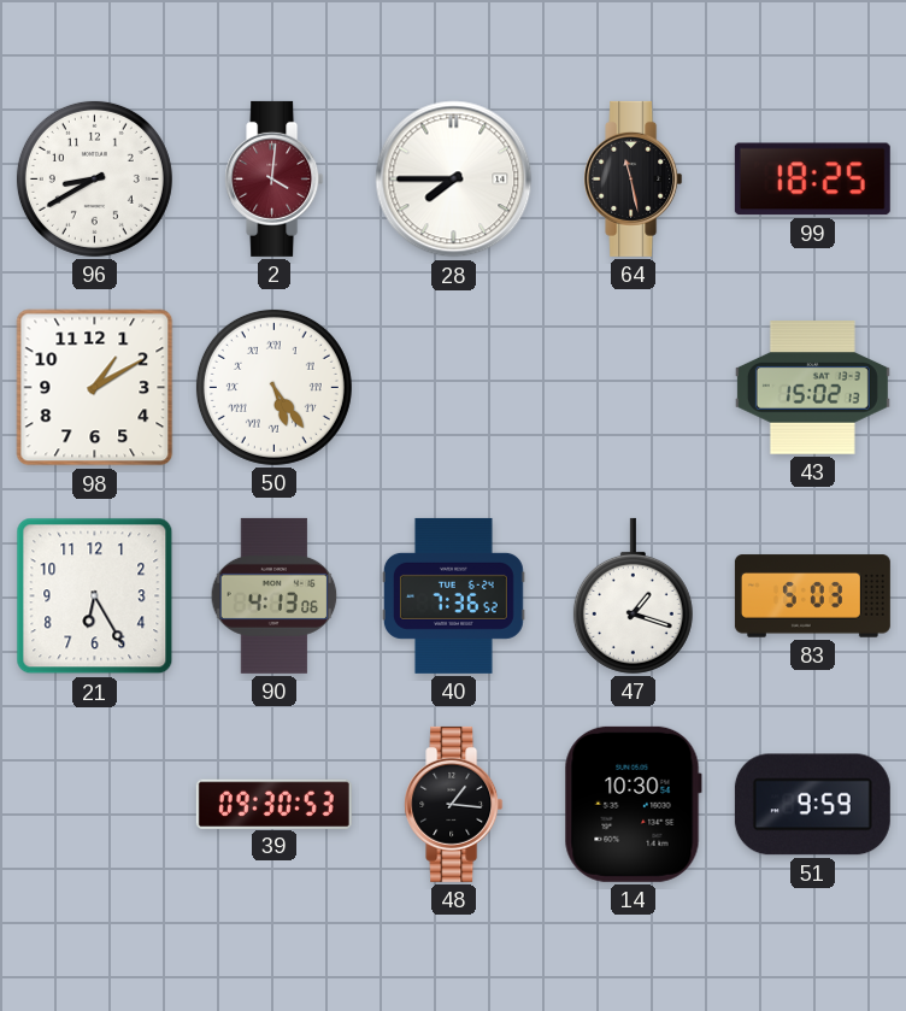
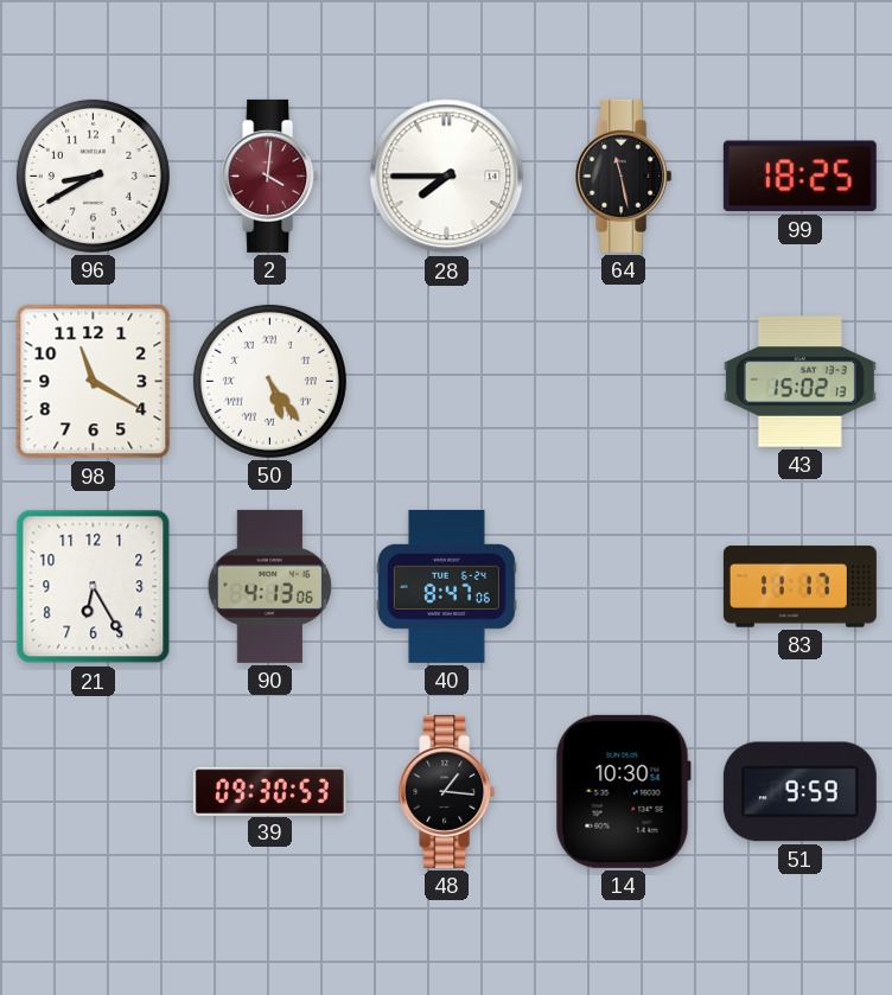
98: 1:10 -> 11:20
40: 7:36 -> 8:47
47: 1:18 -> none
83: 5:03 -> 11:17
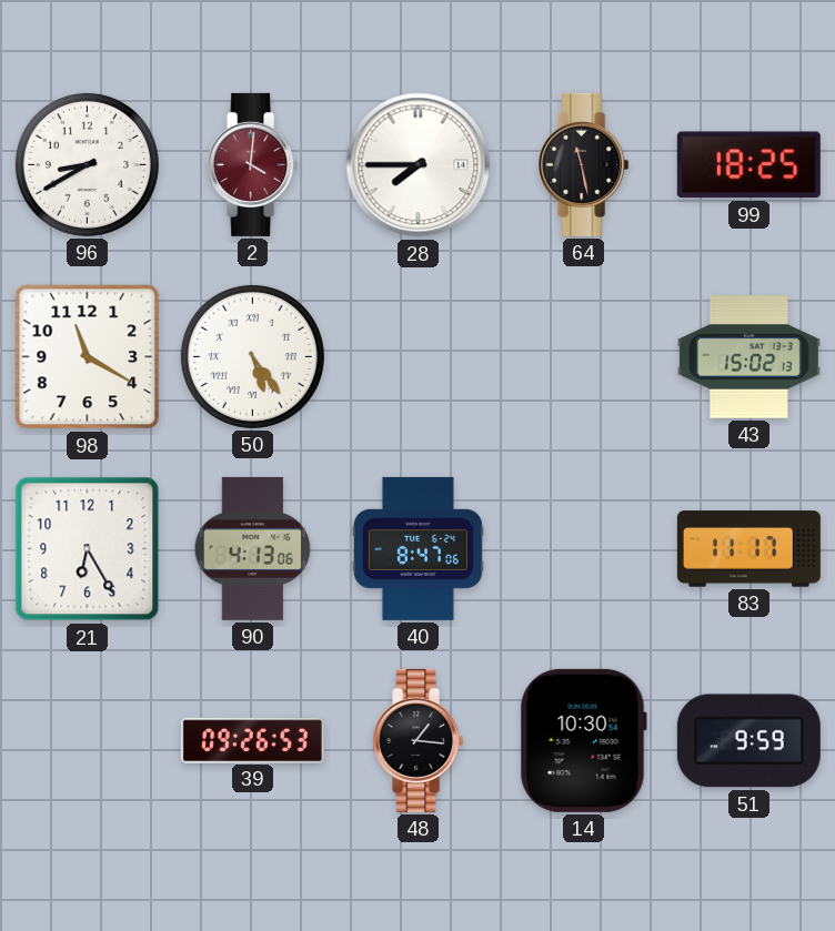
39: 09:30 -> 09:26
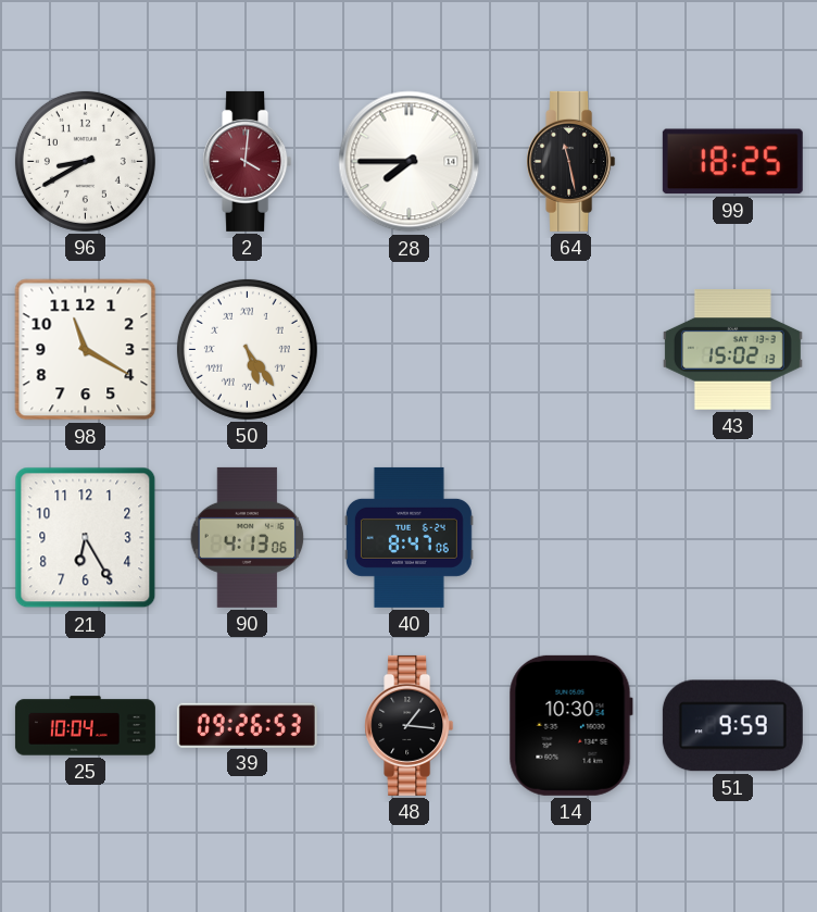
83: 11:17 -> none
25: none -> 10:04
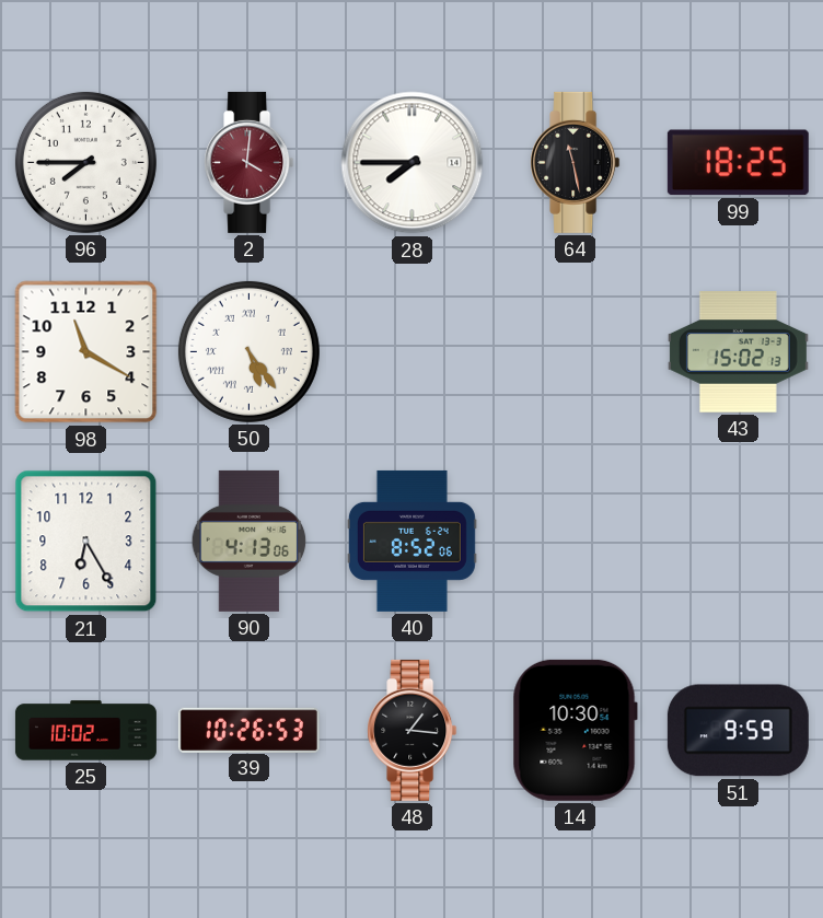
96: 8:40 -> 7:45
40: 8:47 -> 8:52
25: 10:04 -> 10:02
39: 09:26 -> 10:26
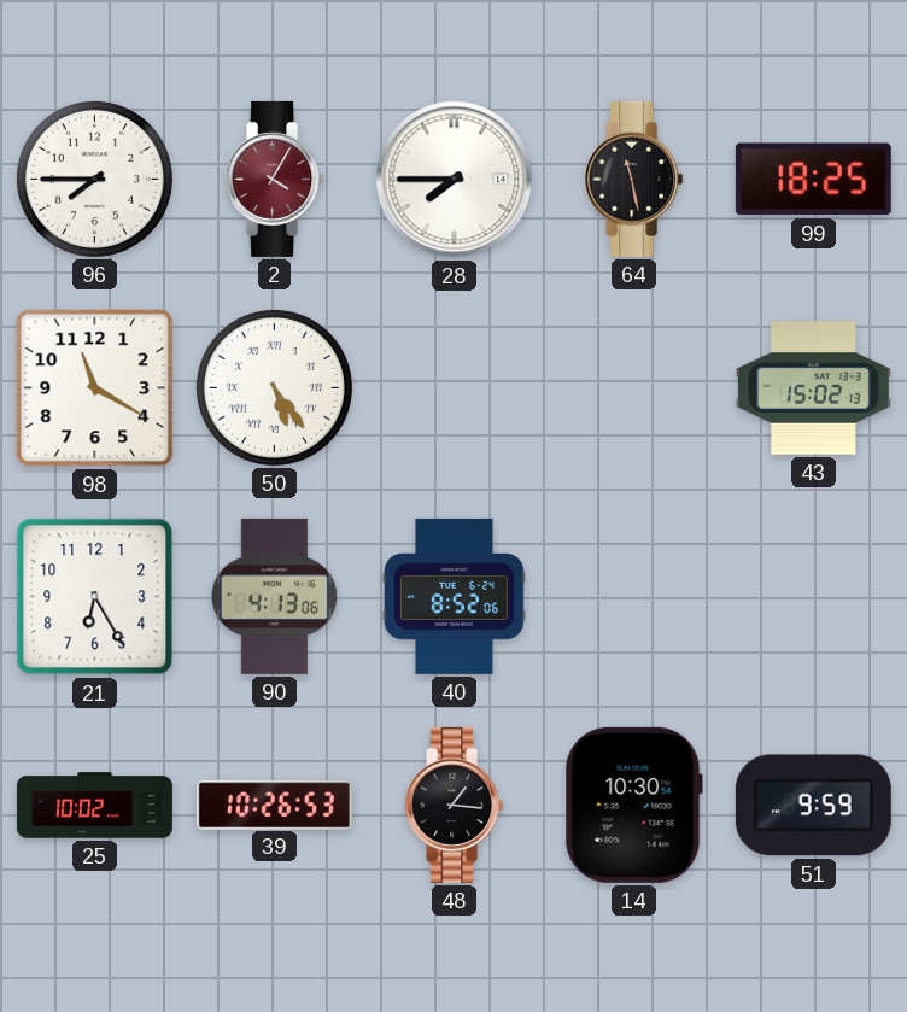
2: 4:01 -> 4:05
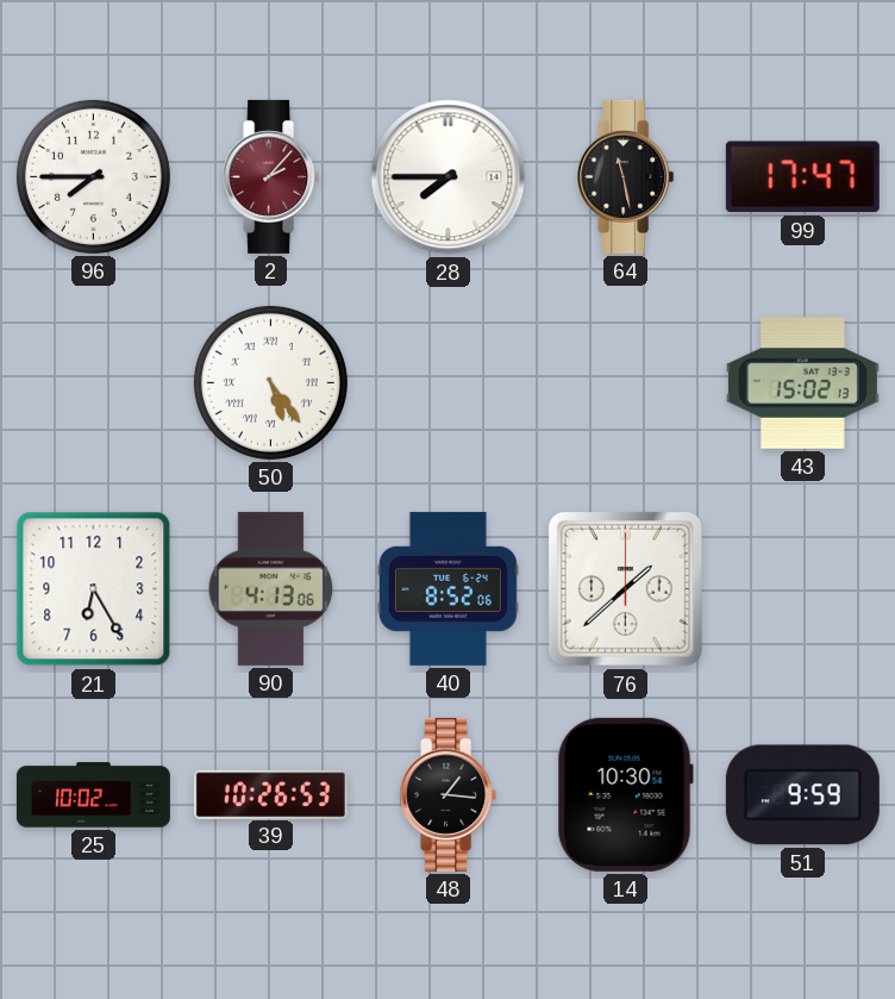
2: 4:05 -> 2:07
99: 18:25 -> 17:47
98: 11:20 -> none
76: none -> 1:38
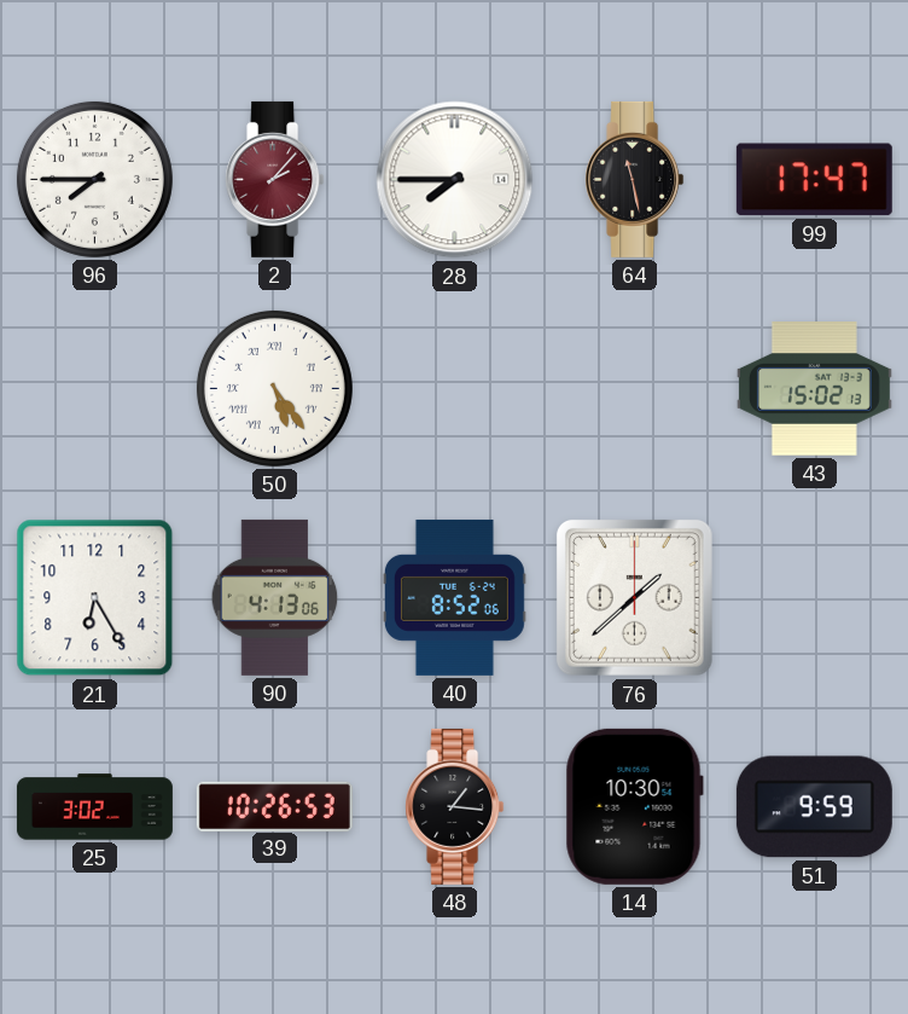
25: 10:02 -> 3:02
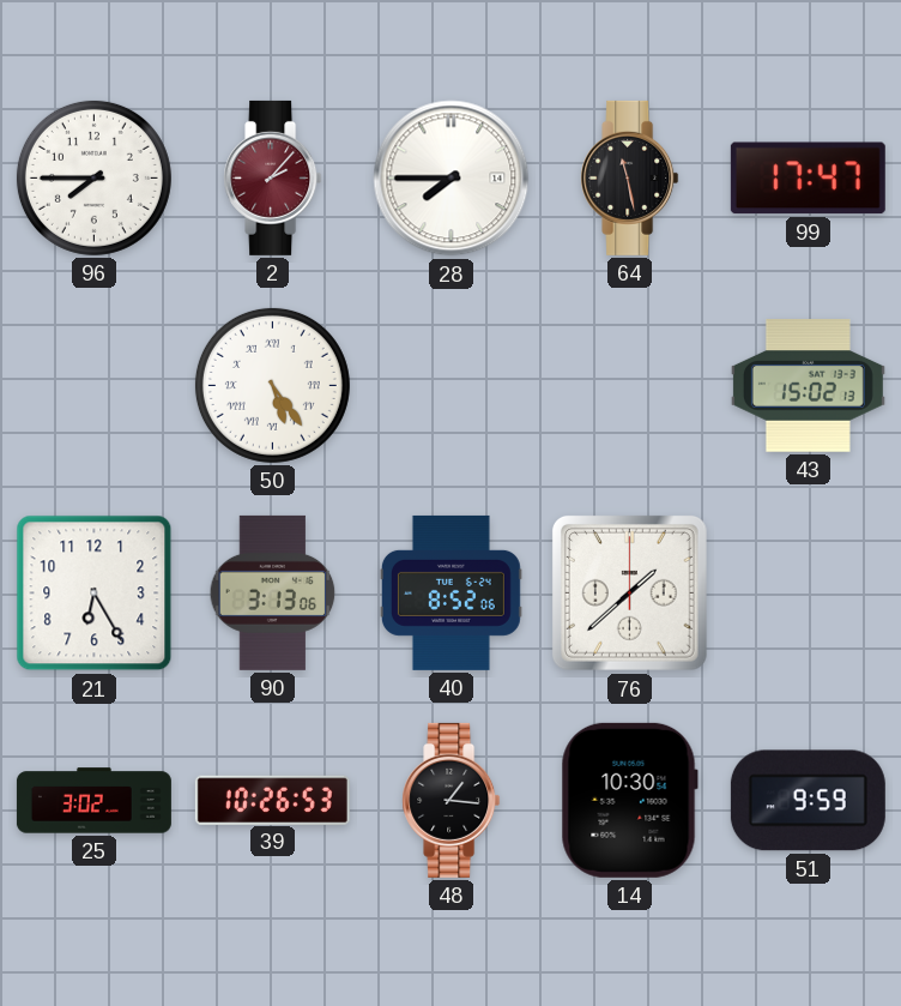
90: 4:13 -> 3:13
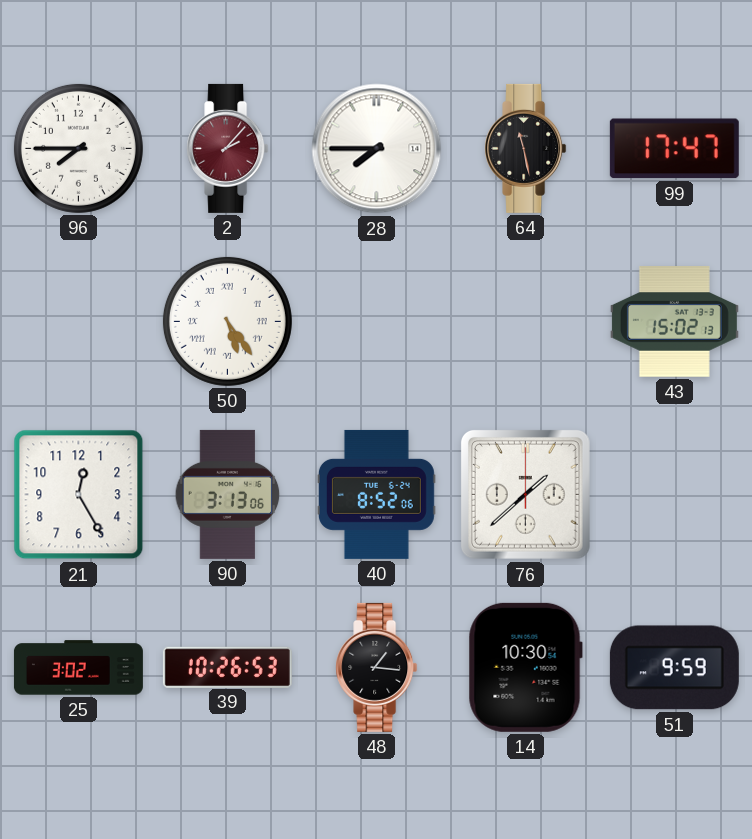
21: 6:25 -> 12:25
